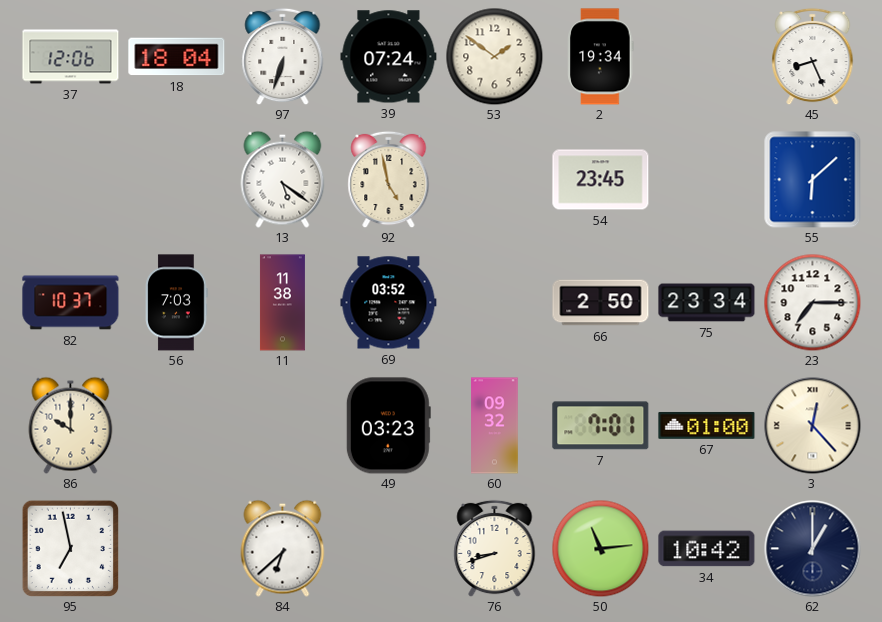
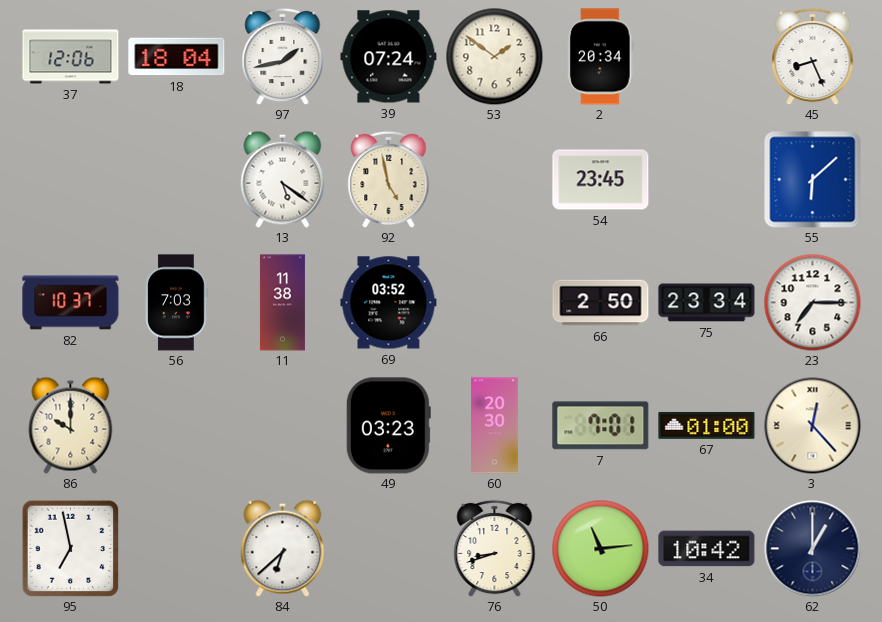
97: 6:33 -> 1:43
2: 19:34 -> 20:34
60: 09:32 -> 20:30
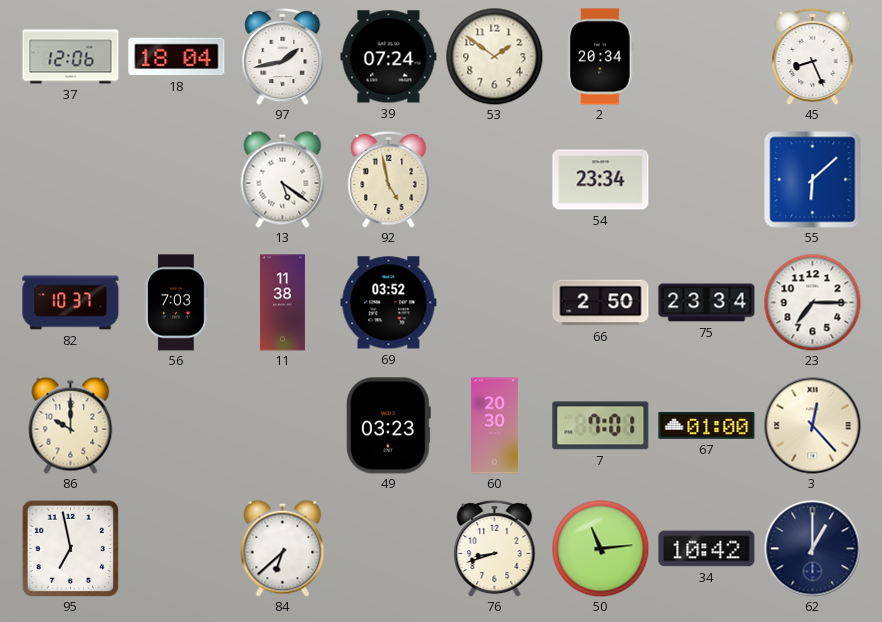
54: 23:45 -> 23:34
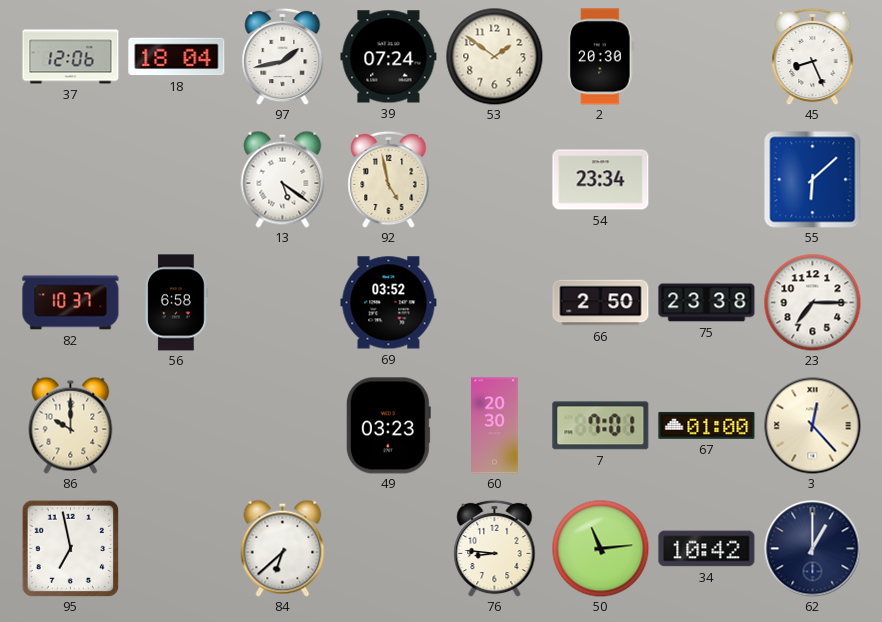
2: 20:34 -> 20:30
56: 7:03 -> 6:58
11: 11:38 -> none
75: 23:34 -> 23:38
76: 8:42 -> 8:46
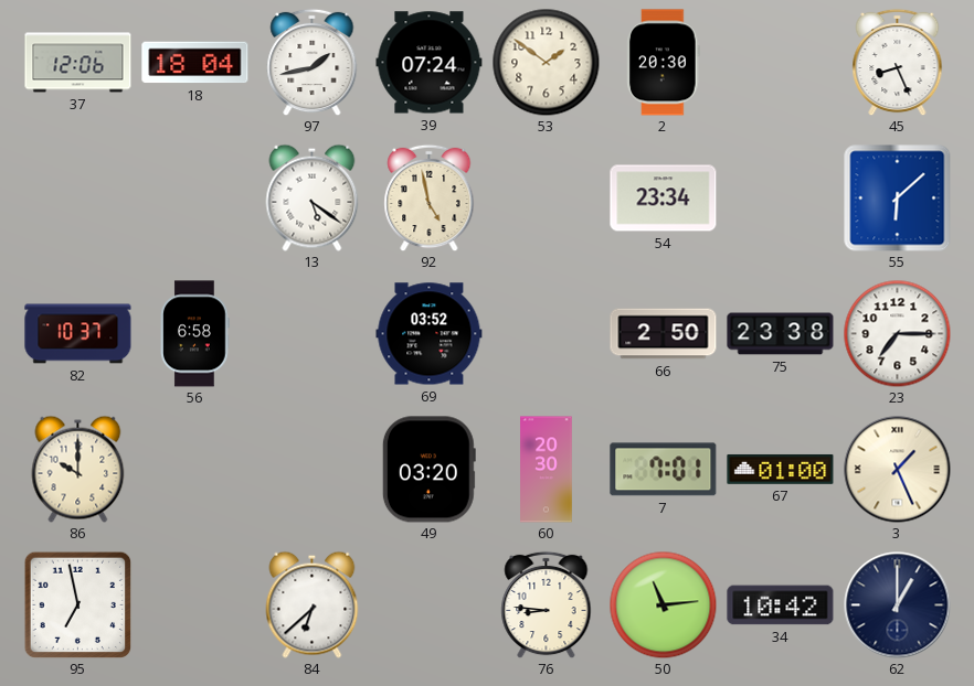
49: 03:23 -> 03:20
3: 12:23 -> 1:26
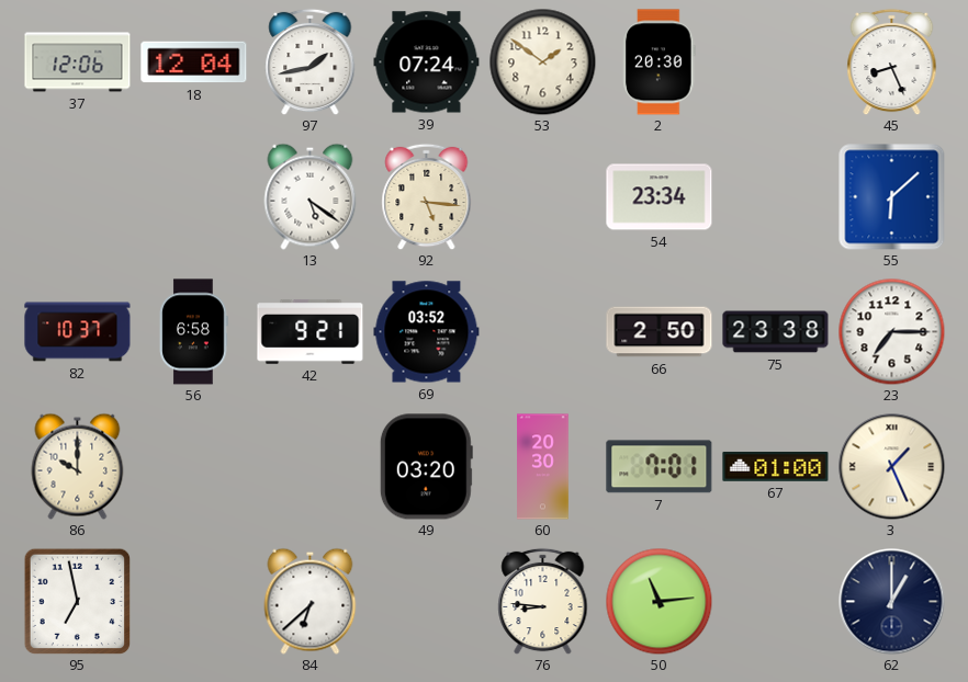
18: 18:04 -> 12:04
92: 4:58 -> 5:16
42: none -> 9:21
34: 10:42 -> none
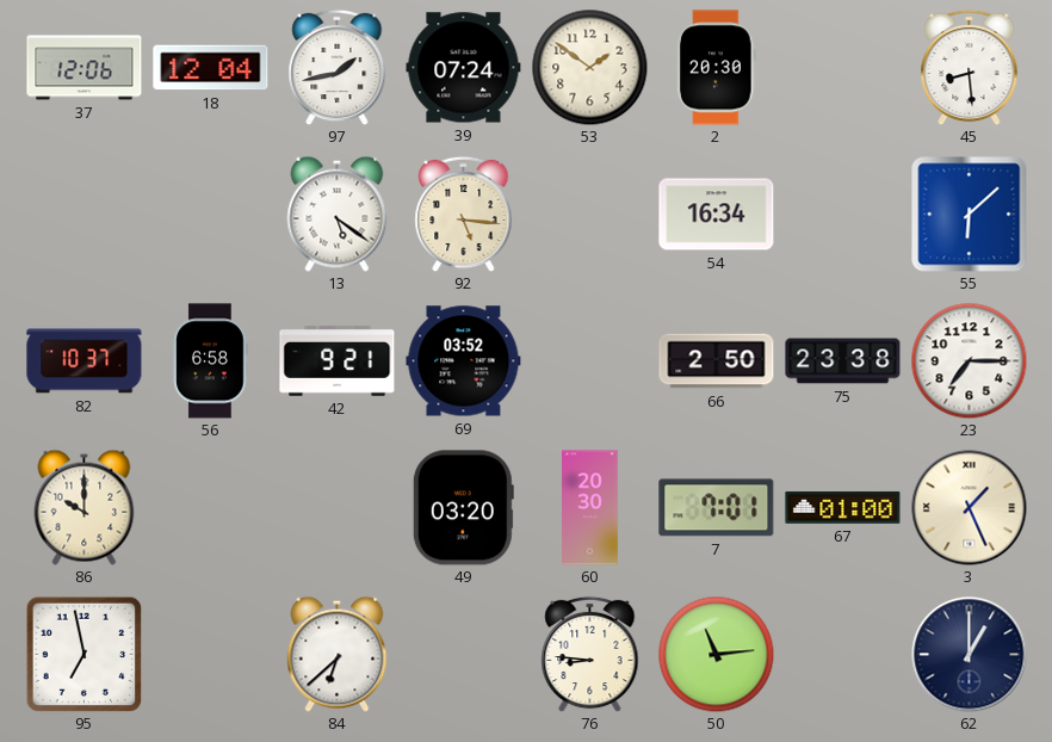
45: 8:26 -> 8:29
54: 23:34 -> 16:34
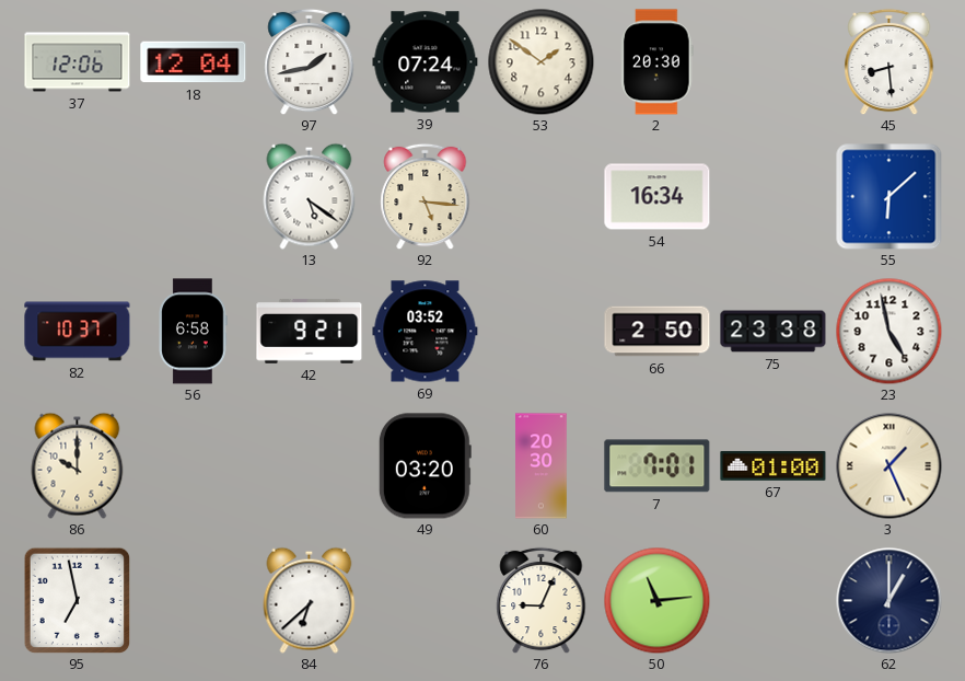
23: 7:15 -> 4:58
76: 8:46 -> 9:04
